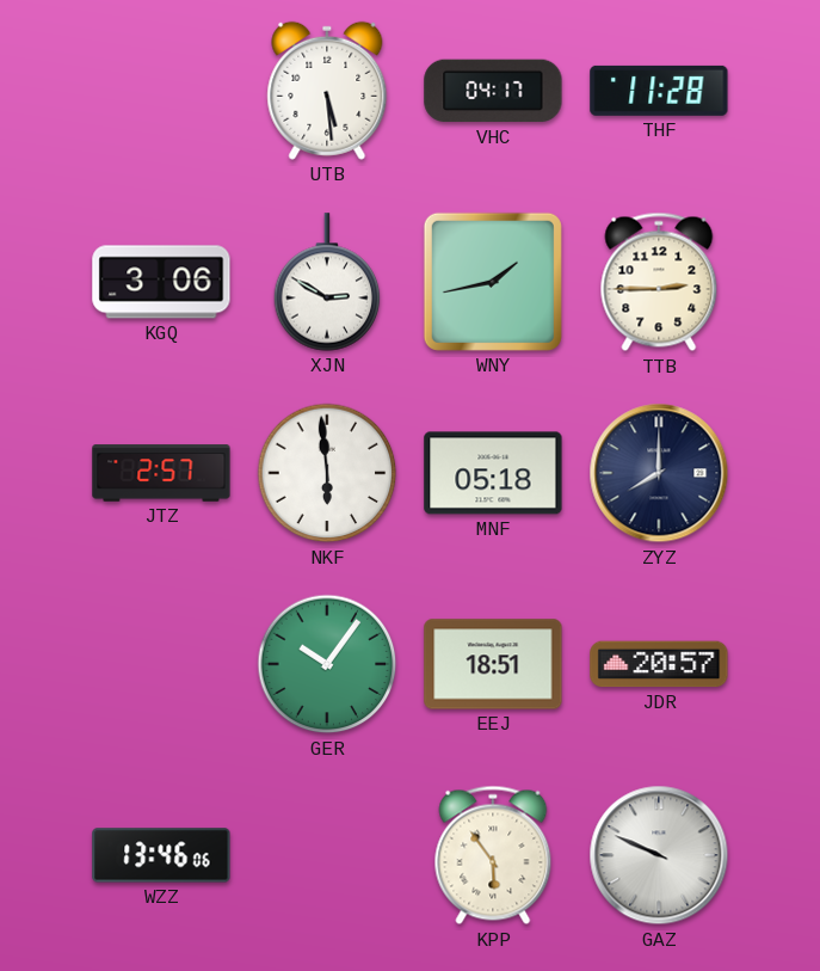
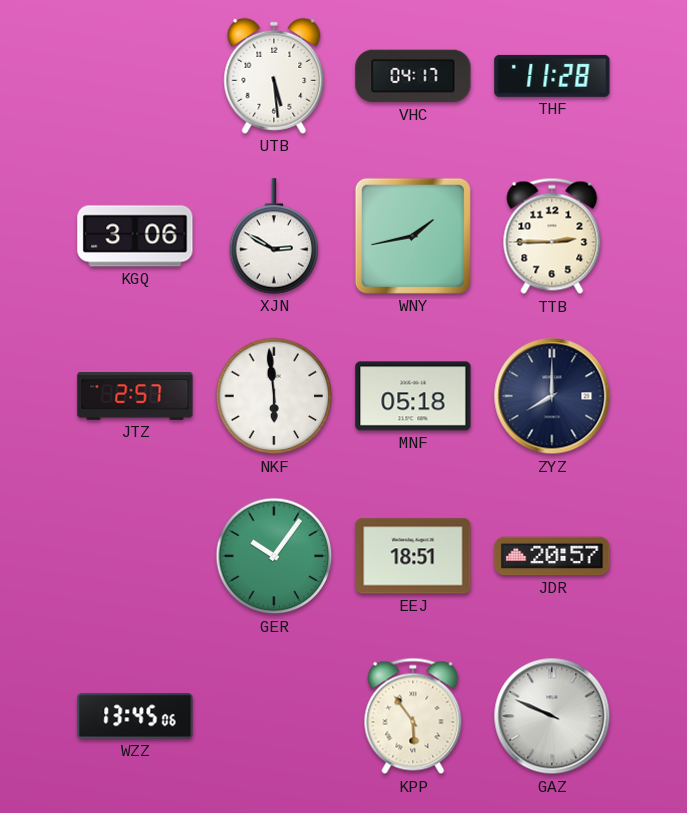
WZZ: 13:46 -> 13:45
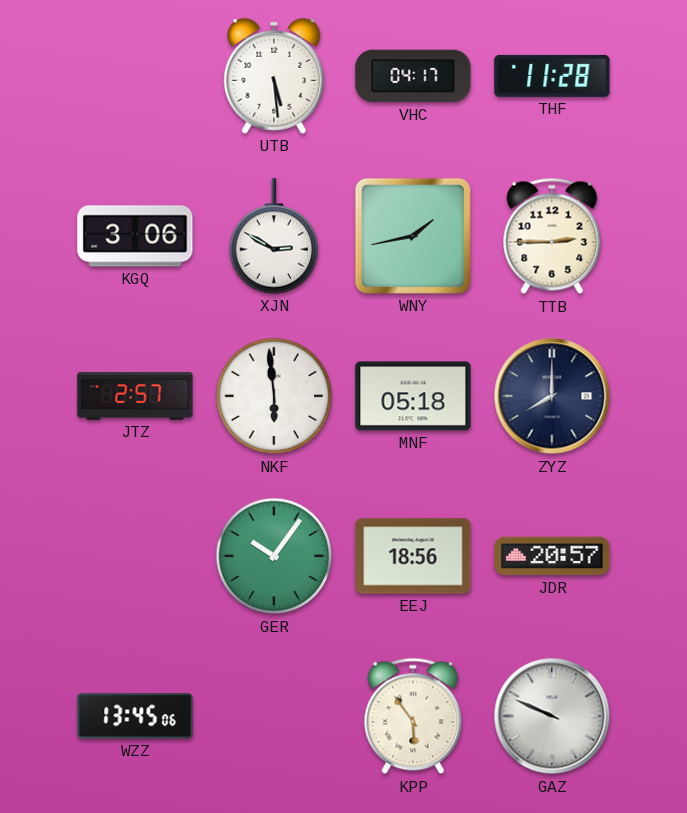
EEJ: 18:51 -> 18:56
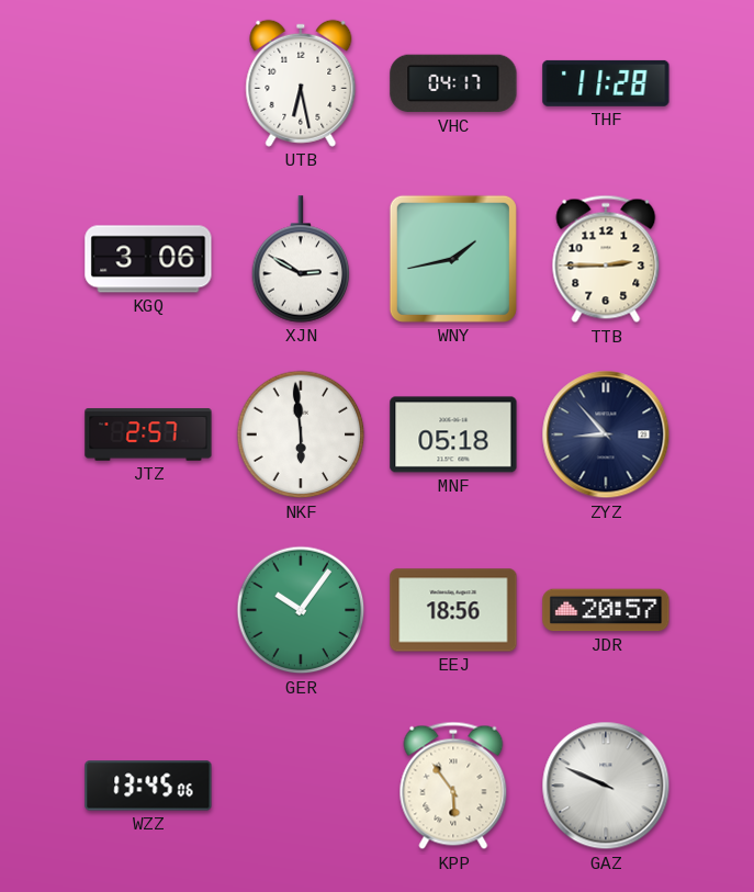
UTB: 5:29 -> 6:28
ZYZ: 8:00 -> 8:53
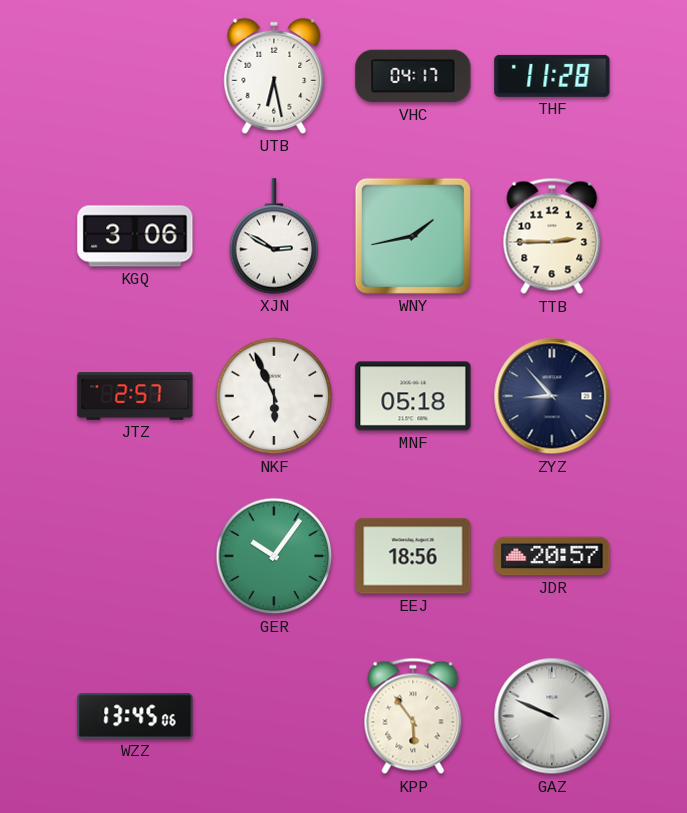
NKF: 5:59 -> 5:56
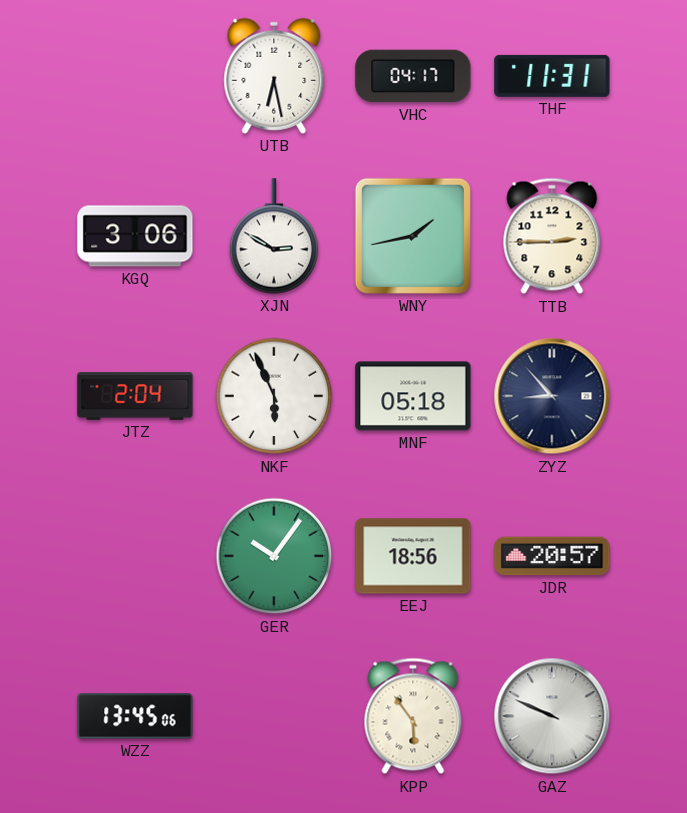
THF: 11:28 -> 11:31
JTZ: 2:57 -> 2:04
